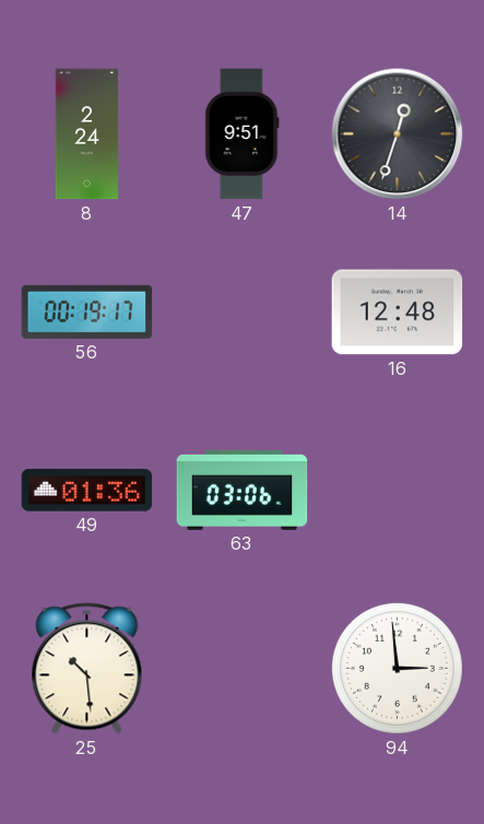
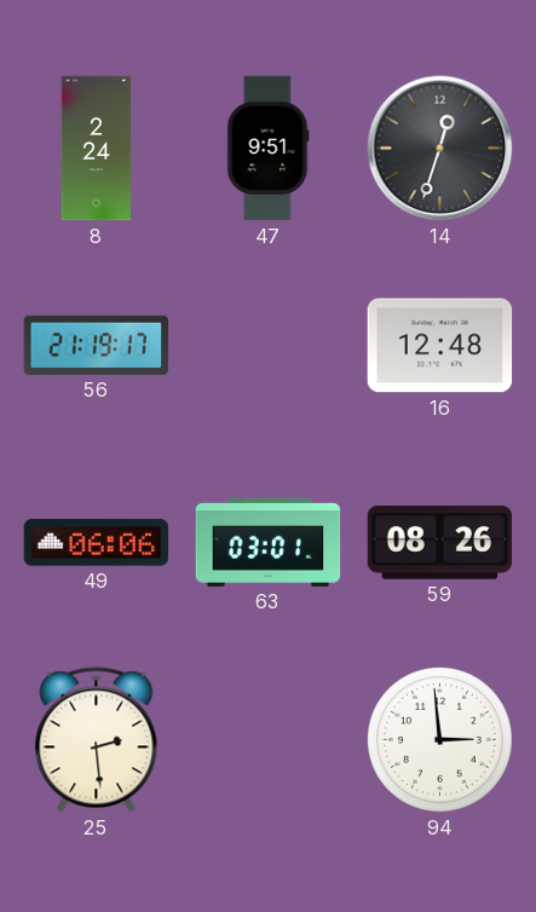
56: 00:19 -> 21:19
49: 01:36 -> 06:06
63: 03:06 -> 03:01
59: none -> 08:26
25: 10:29 -> 2:29
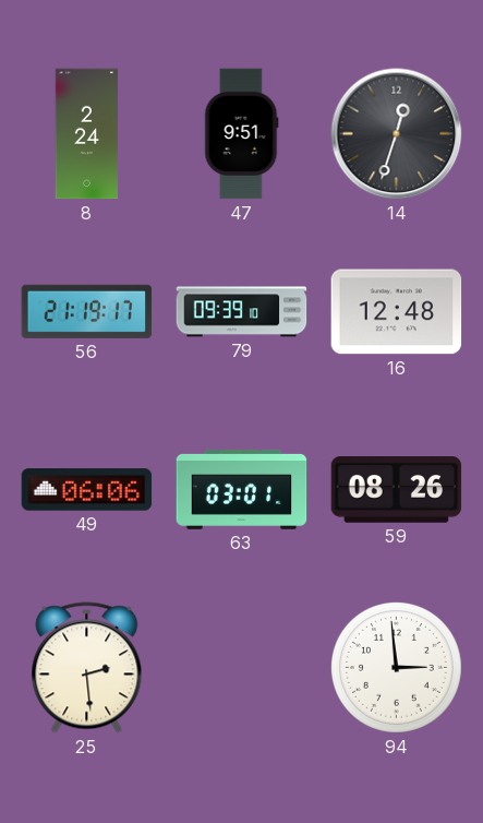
79: none -> 09:39
